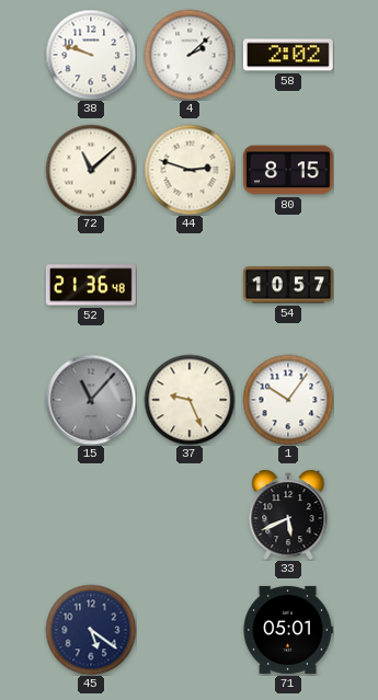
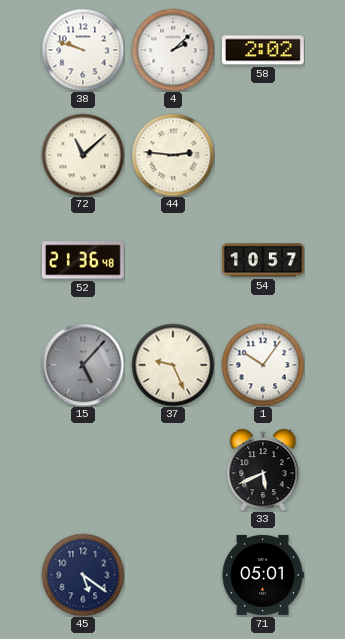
44: 2:48 -> 2:46
80: 8:15 -> none
15: 11:07 -> 5:07
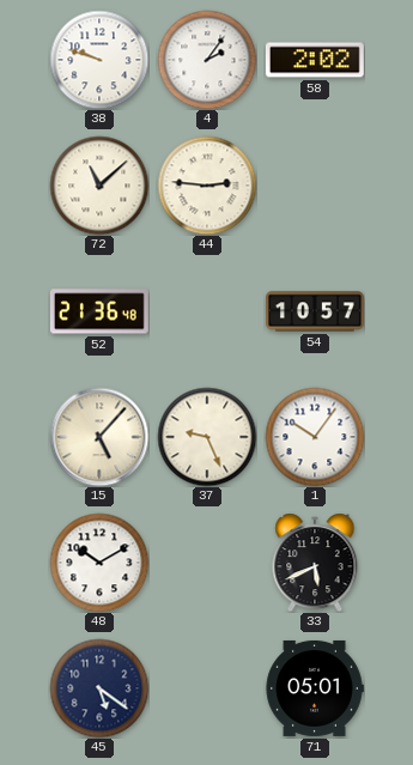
4: 2:08 -> 2:06
15 dial: grey -> cream
48: none -> 10:10
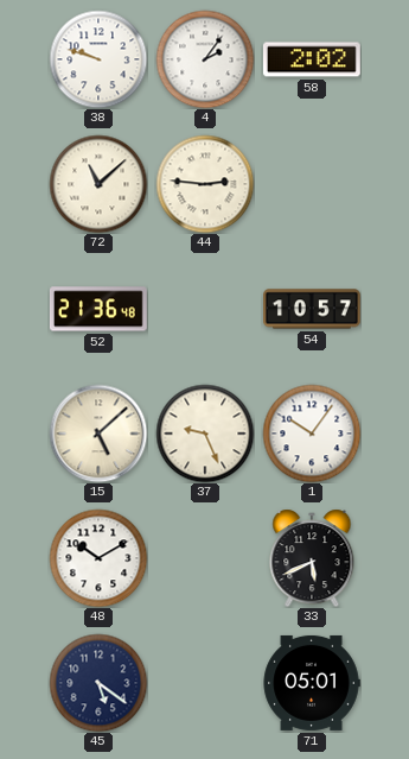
15: 5:07 -> 5:08
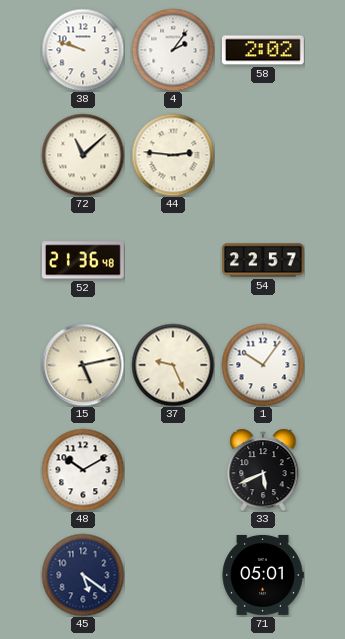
54: 10:57 -> 22:57
15: 5:08 -> 5:13
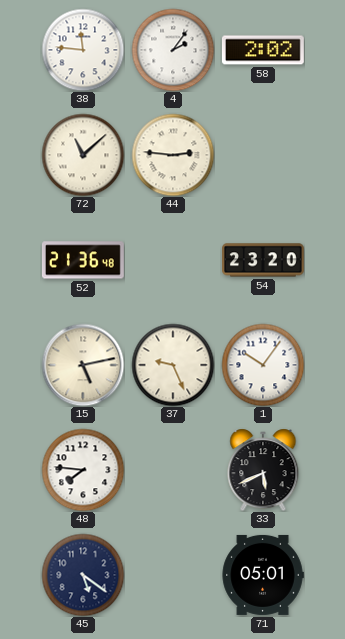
38: 9:48 -> 11:46
54: 22:57 -> 23:20
48: 10:10 -> 7:46
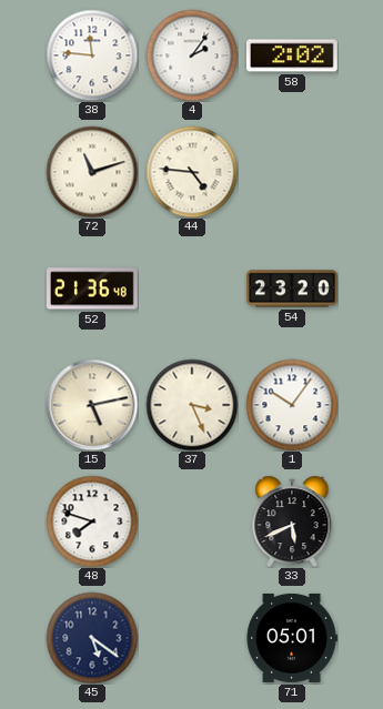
72: 11:08 -> 11:12
44: 2:46 -> 4:46
37: 9:26 -> 3:26
48: 7:46 -> 7:48
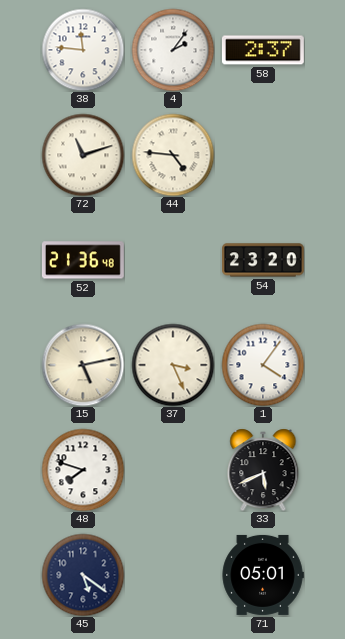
58: 2:02 -> 2:37
1: 10:06 -> 4:06
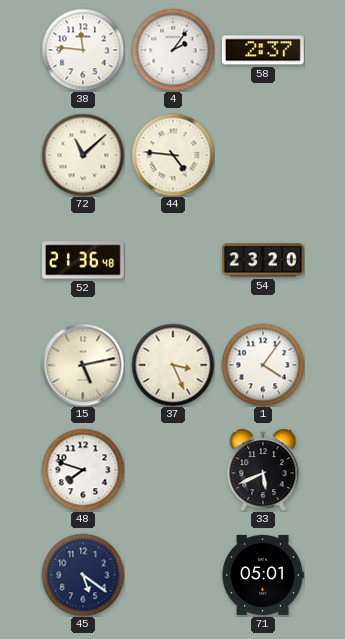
72: 11:12 -> 11:08
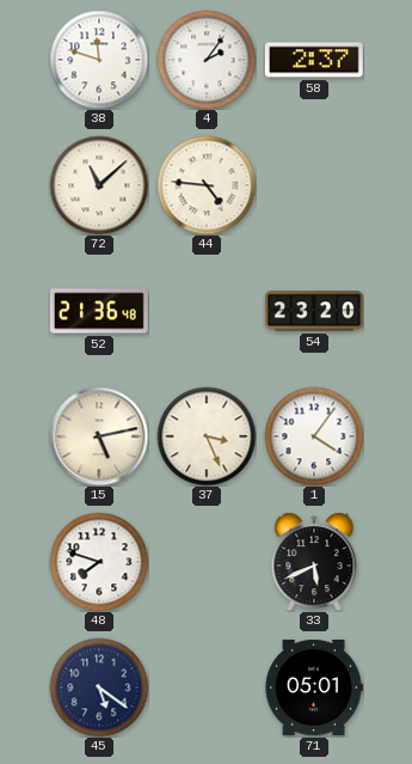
38: 11:46 -> 11:48
